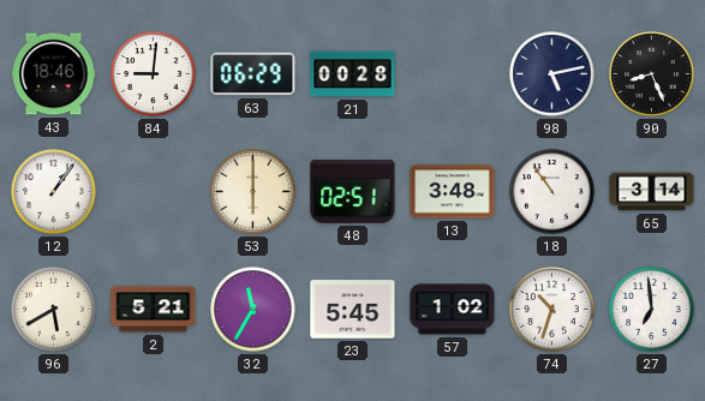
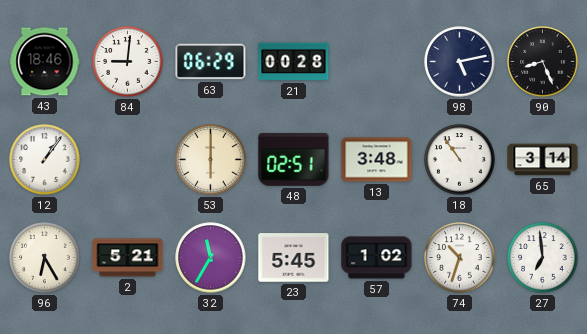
96: 5:40 -> 6:25
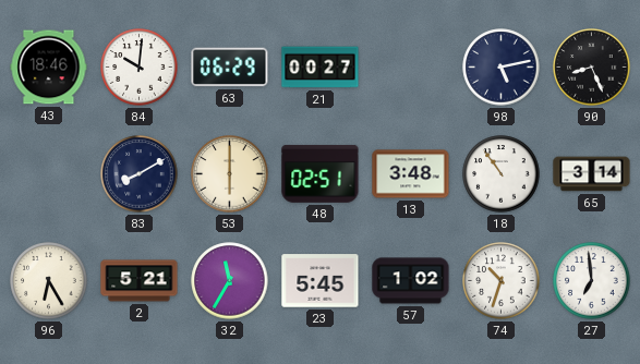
84: 9:01 -> 10:01
21: 00:28 -> 00:27
12: 1:06 -> none
83: none -> 8:10
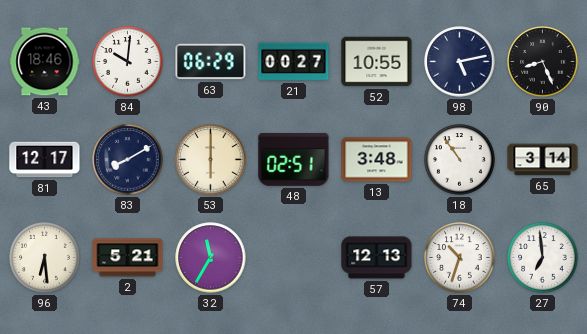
52: none -> 10:55
81: none -> 12:17
96: 6:25 -> 6:29
23: 5:45 -> none
57: 1:02 -> 12:13
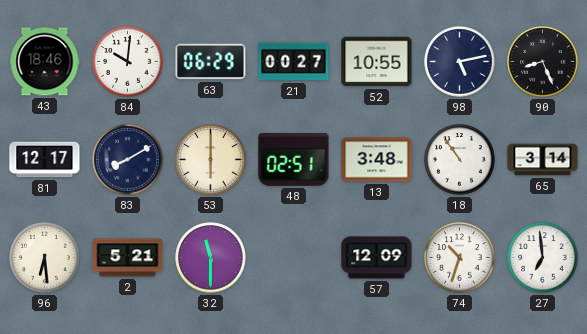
32: 11:35 -> 11:30
57: 12:13 -> 12:09
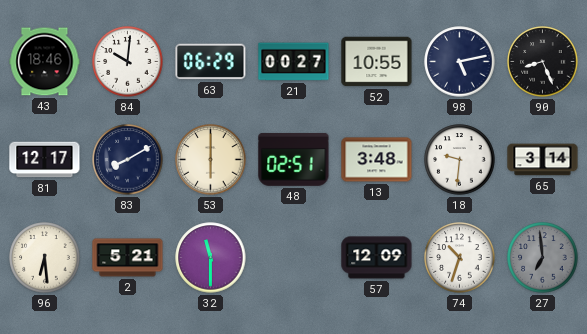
18: 10:54 -> 9:31
27 dial: white -> grey
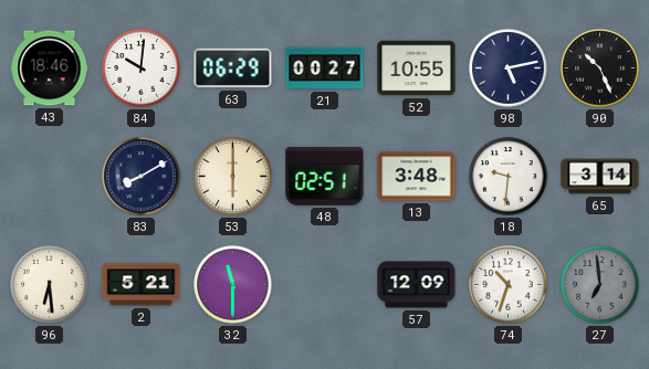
90: 8:26 -> 10:26
81: 12:17 -> none
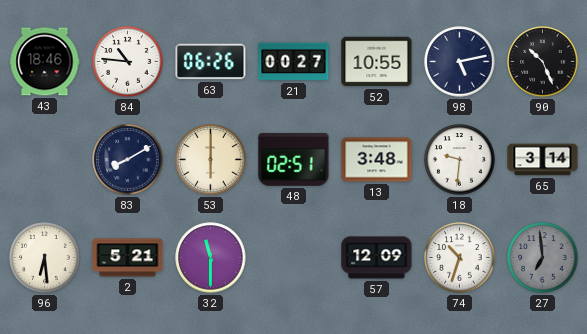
84: 10:01 -> 10:46
63: 06:29 -> 06:26
